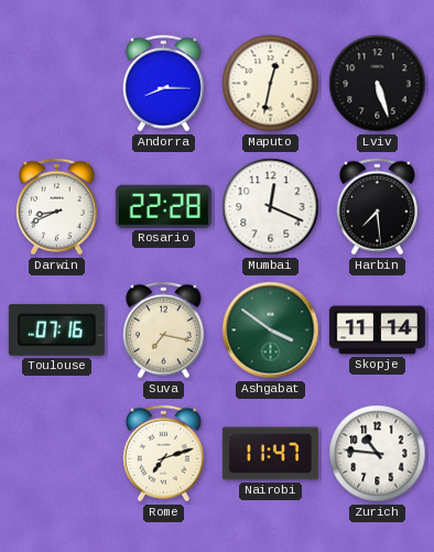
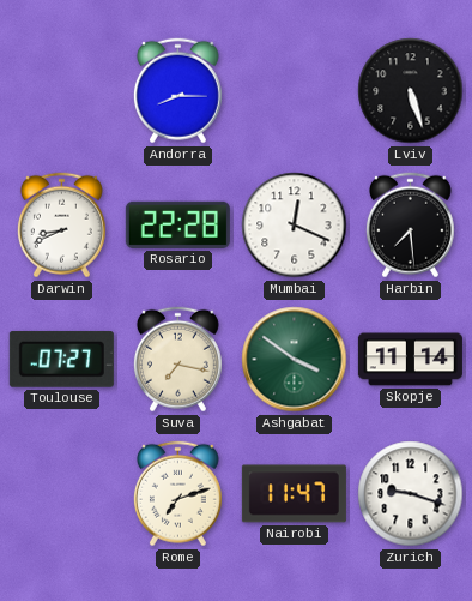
Maputo: 12:32 -> none
Toulouse: 07:16 -> 07:27
Zurich: 10:46 -> 9:18
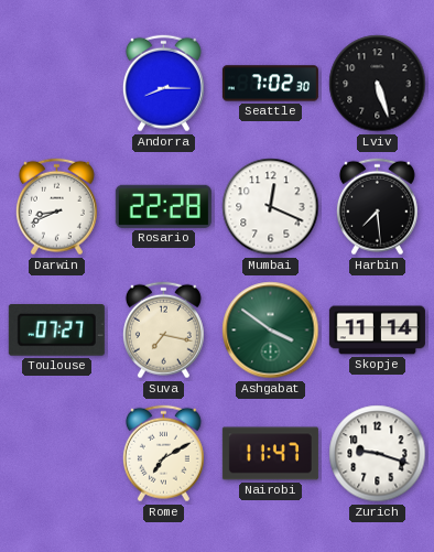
Seattle: none -> 7:02
Rome: 7:12 -> 7:10
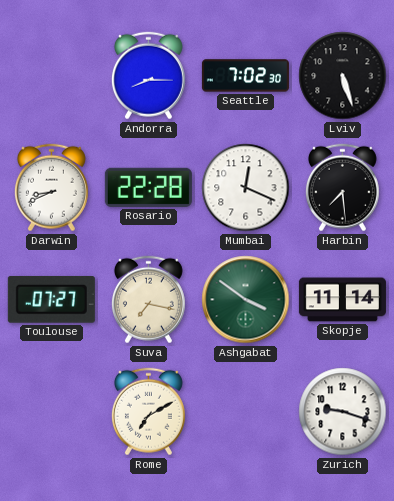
Nairobi: 11:47 -> none
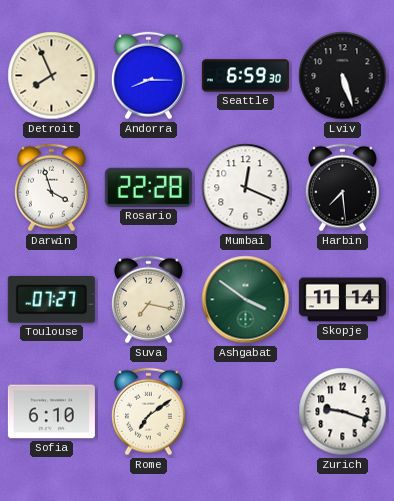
Detroit: none -> 7:56
Seattle: 7:02 -> 6:59
Darwin: 8:41 -> 3:57
Sofia: none -> 6:10
Rome: 7:10 -> 7:09
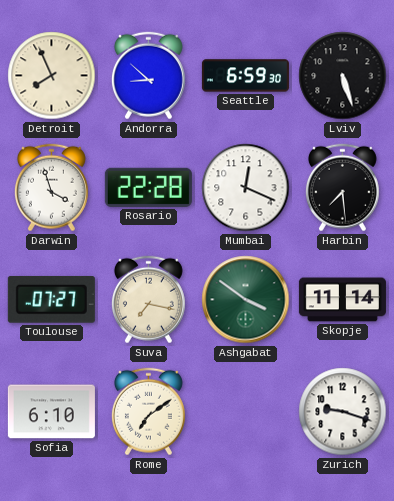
Andorra: 8:15 -> 8:52
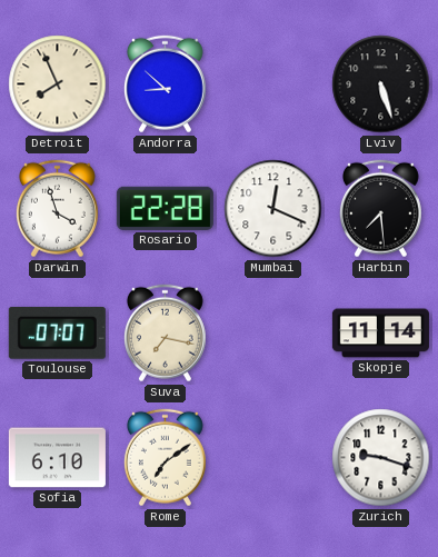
Seattle: 6:59 -> none
Toulouse: 07:27 -> 07:07
Ashgabat: 3:51 -> none
